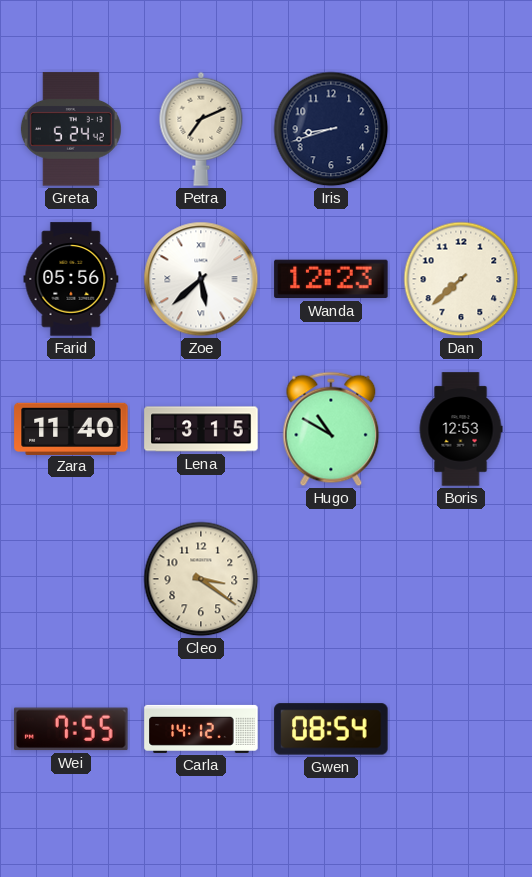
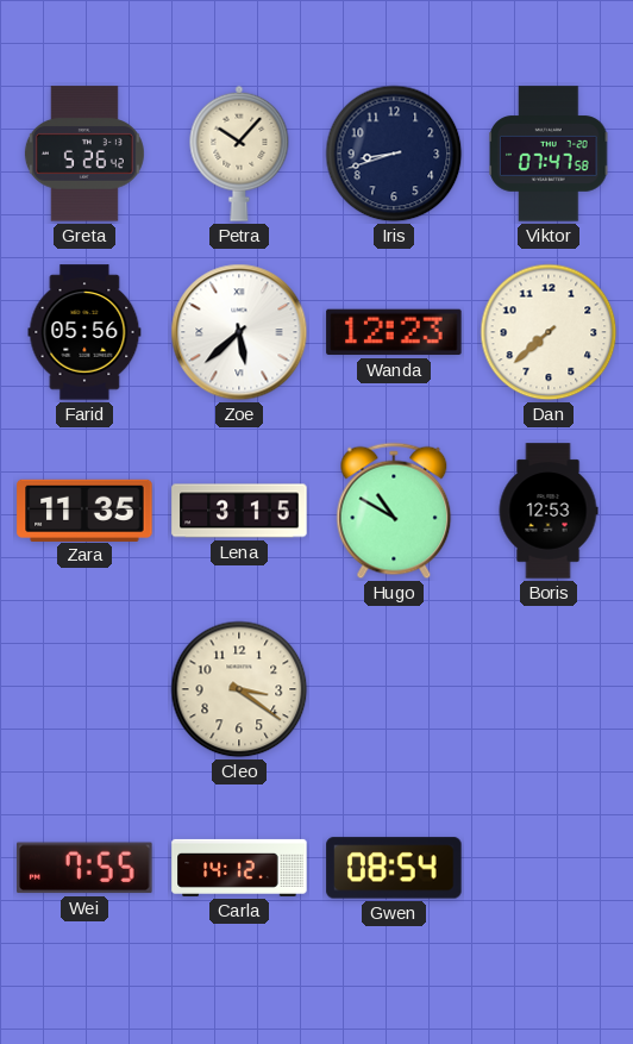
Greta: 5:24 -> 5:26
Petra: 7:11 -> 10:07
Viktor: none -> 07:47
Zara: 11:40 -> 11:35
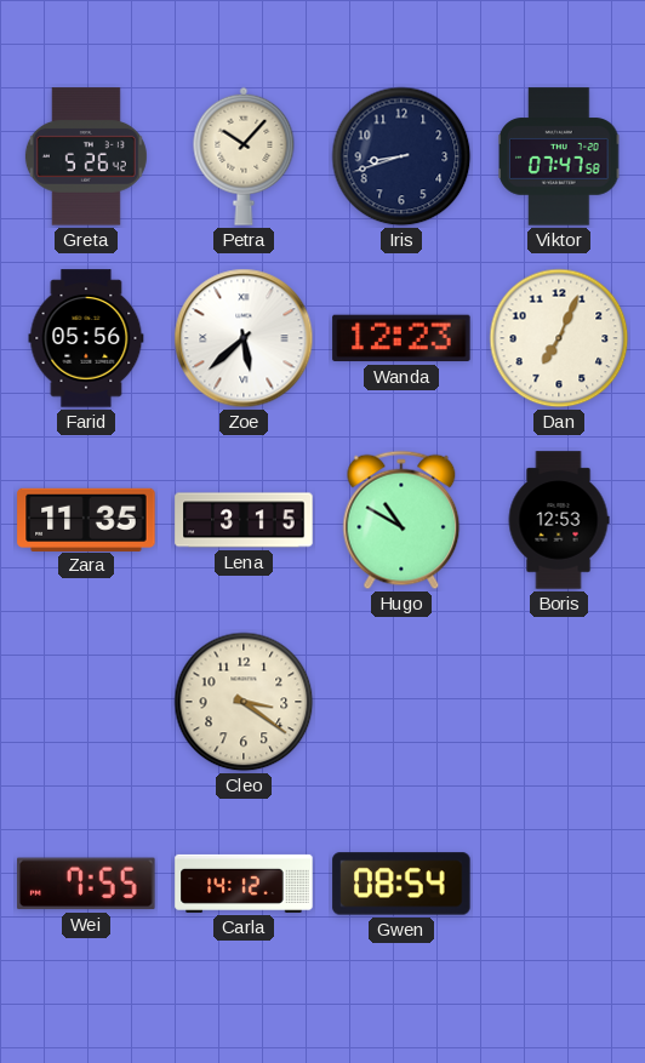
Dan: 7:38 -> 7:04
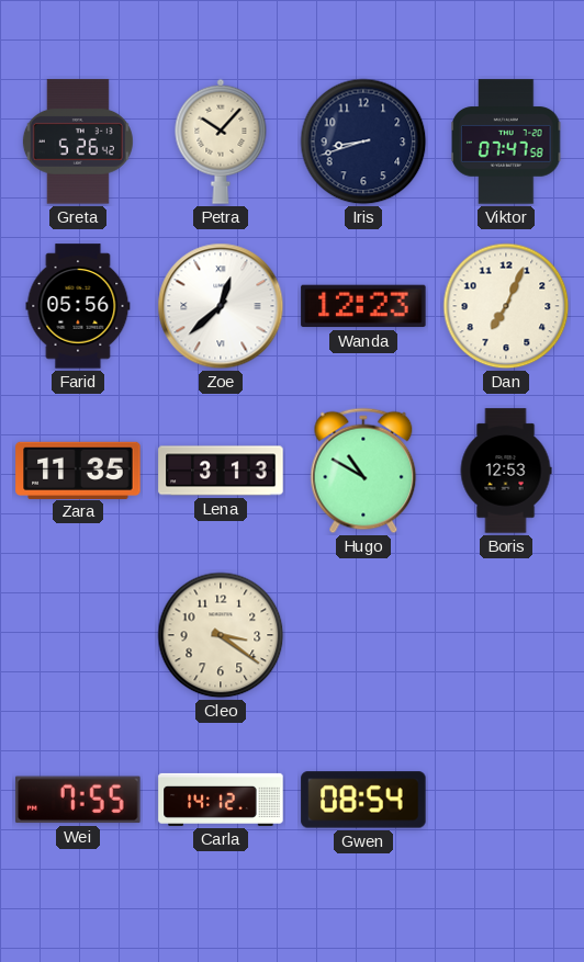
Zoe: 5:38 -> 12:38
Lena: 3:15 -> 3:13
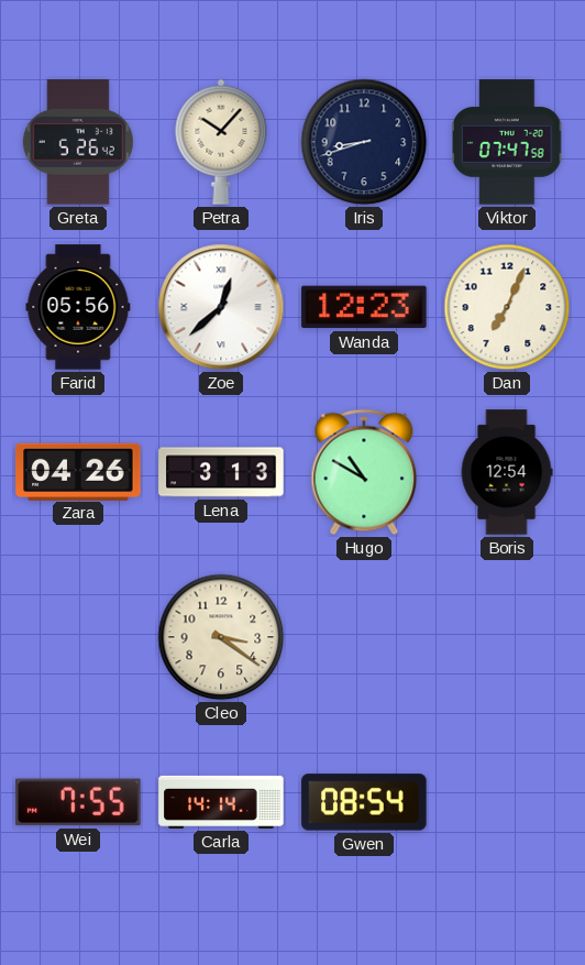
Zara: 11:35 -> 04:26
Boris: 12:53 -> 12:54
Carla: 14:12 -> 14:14
